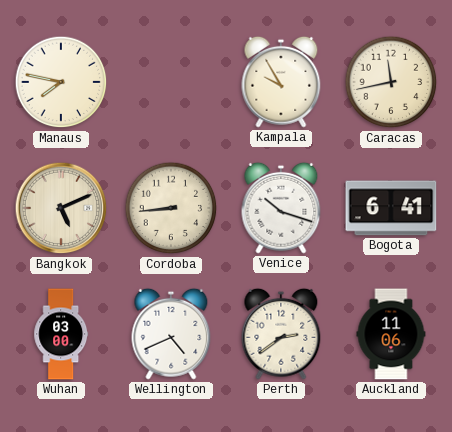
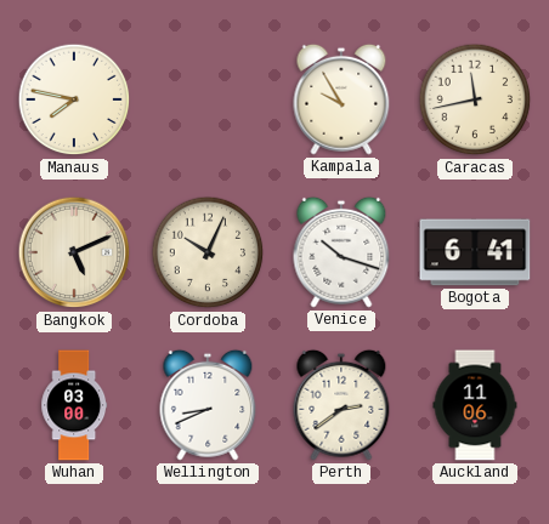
Cordoba: 8:44 -> 10:04
Wellington: 4:41 -> 8:41
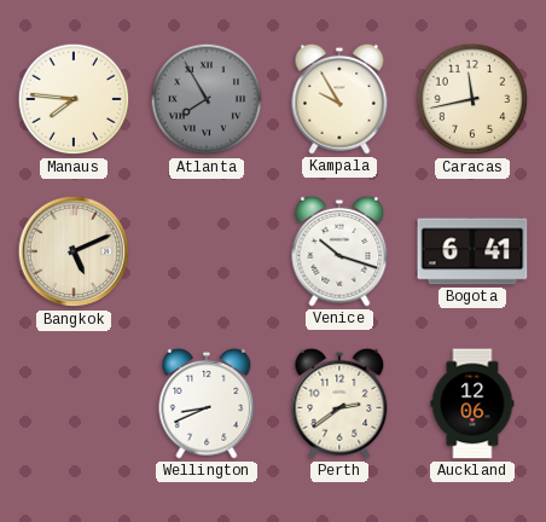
Manaus: 7:47 -> 7:46
Atlanta: none -> 7:55
Cordoba: 10:04 -> none
Wuhan: 03:00 -> none
Auckland: 11:06 -> 12:06
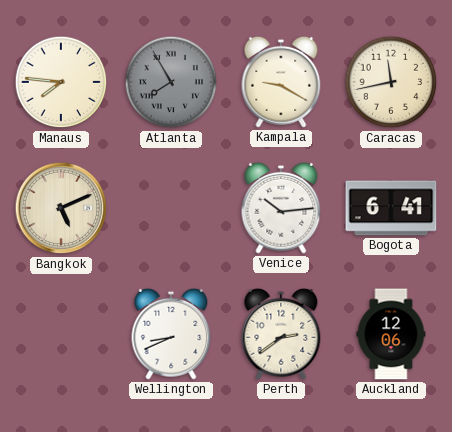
Kampala: 9:55 -> 9:20
Venice: 10:18 -> 10:14
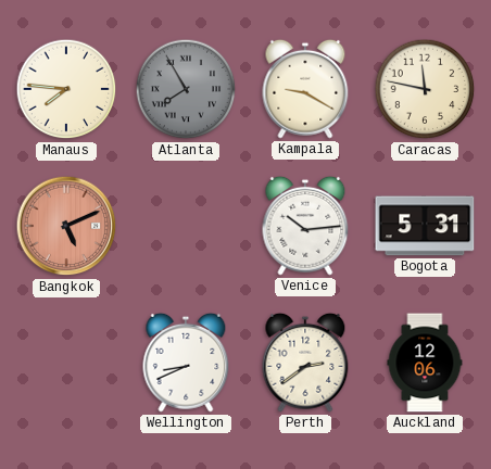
Caracas: 11:43 -> 11:47
Bangkok dial: cream -> salmon
Bogota: 6:41 -> 5:31
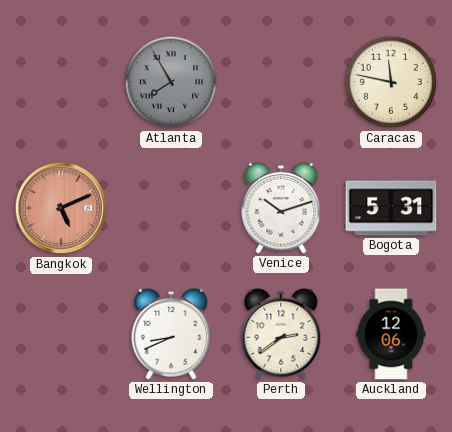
Manaus: 7:46 -> none
Kampala: 9:20 -> none
Venice: 10:14 -> 10:12
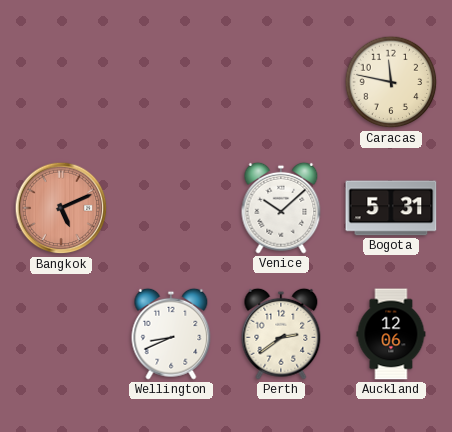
Atlanta: 7:55 -> none
Venice: 10:12 -> 10:08
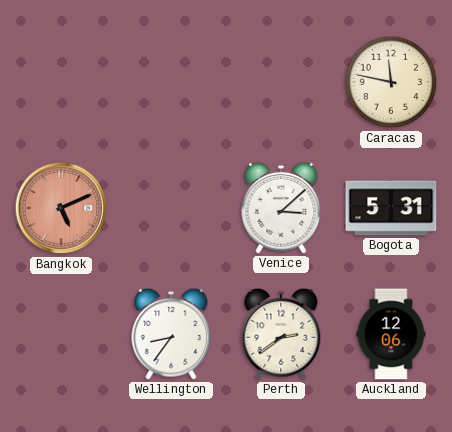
Venice: 10:08 -> 3:08
Wellington: 8:41 -> 8:36
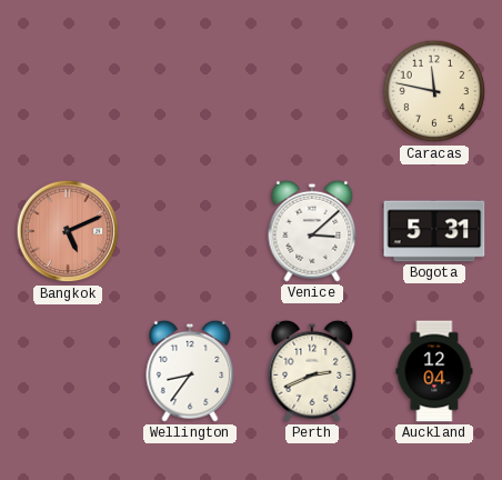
Perth: 2:39 -> 2:41
Auckland: 12:06 -> 12:04
